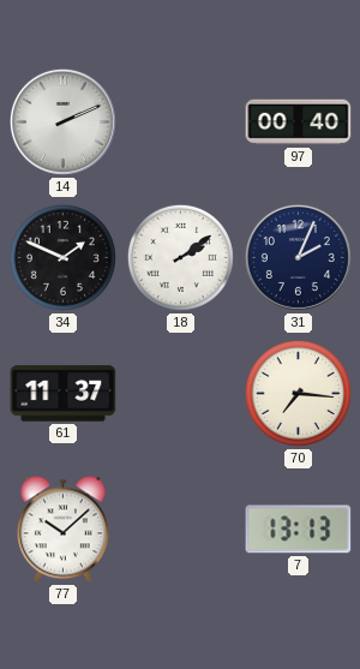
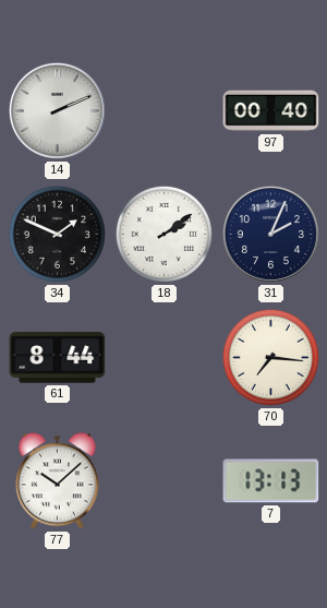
61: 11:37 -> 8:44
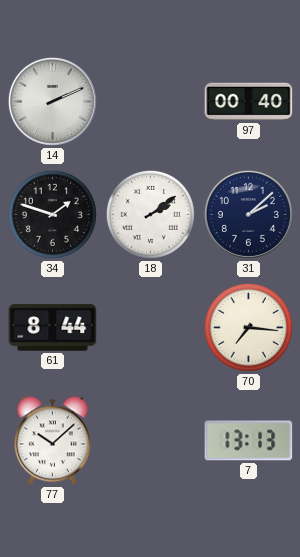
34: 1:49 -> 1:48
31: 2:04 -> 2:08
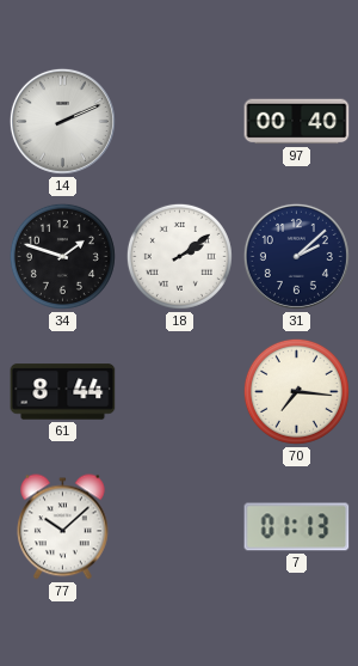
7: 13:13 -> 01:13
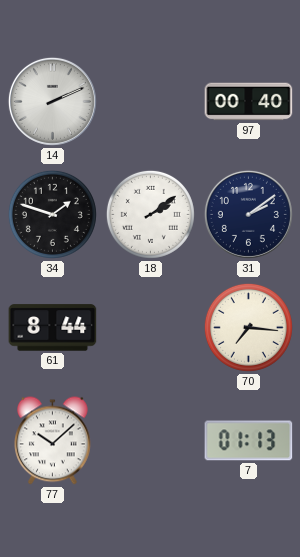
31: 2:08 -> 2:09
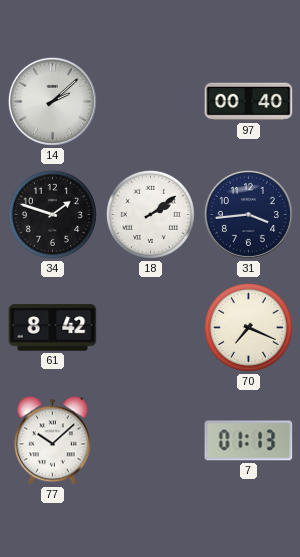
14: 2:11 -> 2:08
31: 2:09 -> 3:44
61: 8:44 -> 8:42
70: 7:16 -> 7:19
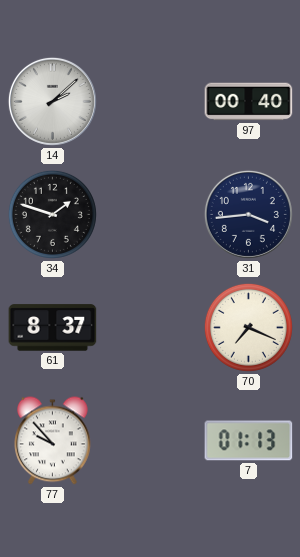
18: 2:09 -> none
61: 8:42 -> 8:37
77: 10:08 -> 9:53
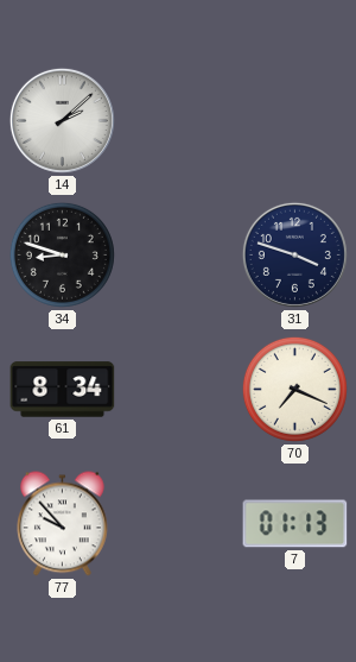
97: 00:40 -> none
34: 1:48 -> 8:48
31: 3:44 -> 3:48
61: 8:37 -> 8:34
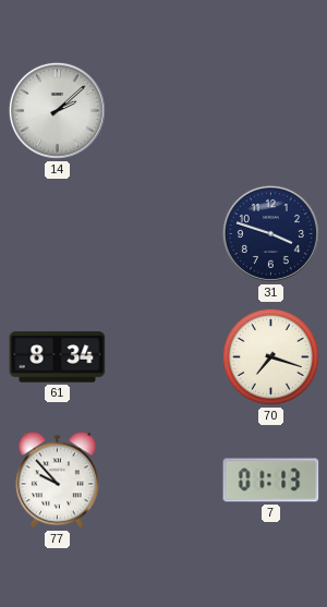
34: 8:48 -> none
70: 7:19 -> 7:18
